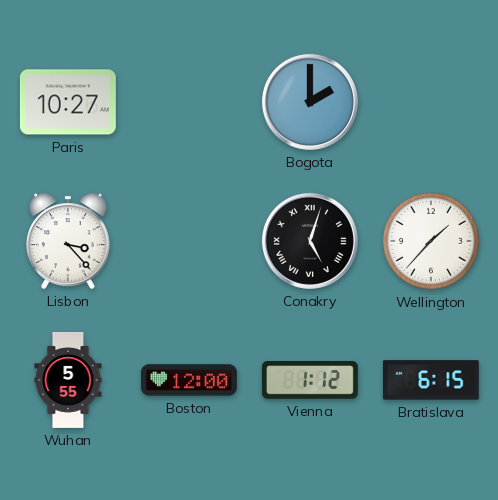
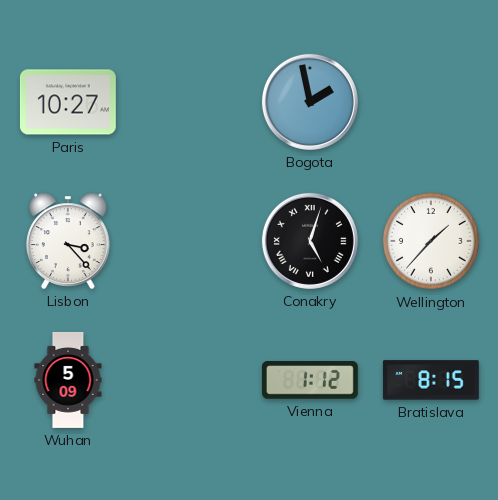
Bogota: 2:00 -> 1:58
Wuhan: 5:55 -> 5:09
Boston: 12:00 -> none
Bratislava: 6:15 -> 8:15
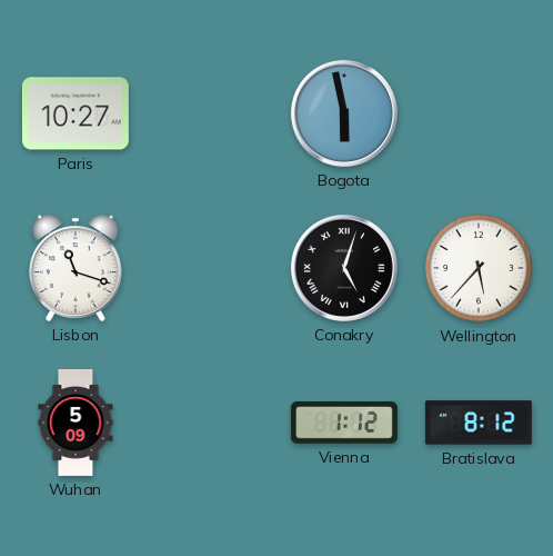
Bogota: 1:58 -> 5:58
Lisbon: 3:23 -> 11:18
Wellington: 1:37 -> 5:37
Bratislava: 8:15 -> 8:12
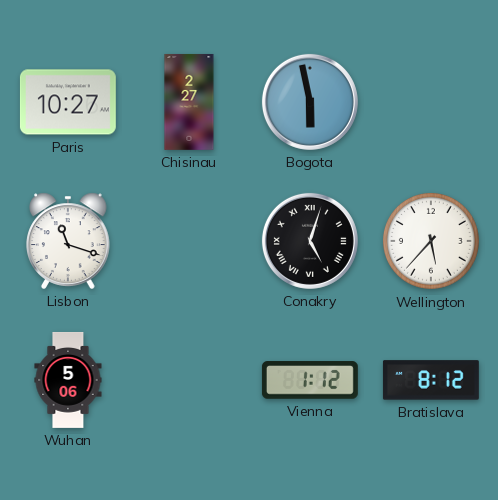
Chisinau: none -> 2:27
Wuhan: 5:09 -> 5:06
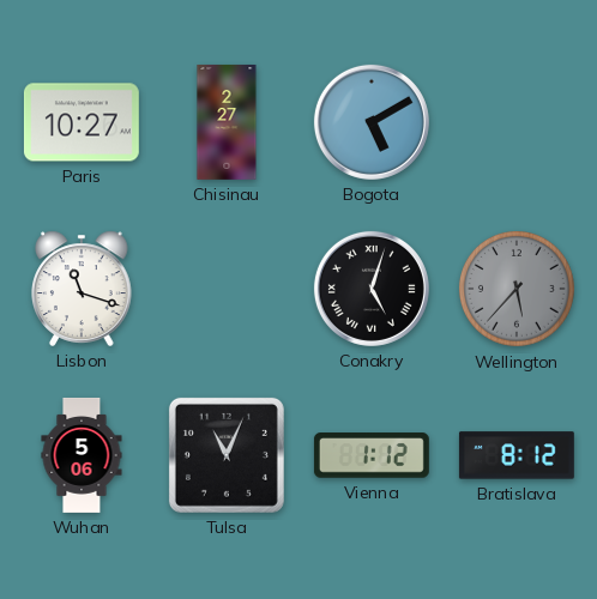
Bogota: 5:58 -> 5:10
Wellington dial: white -> grey
Tulsa: none -> 11:04
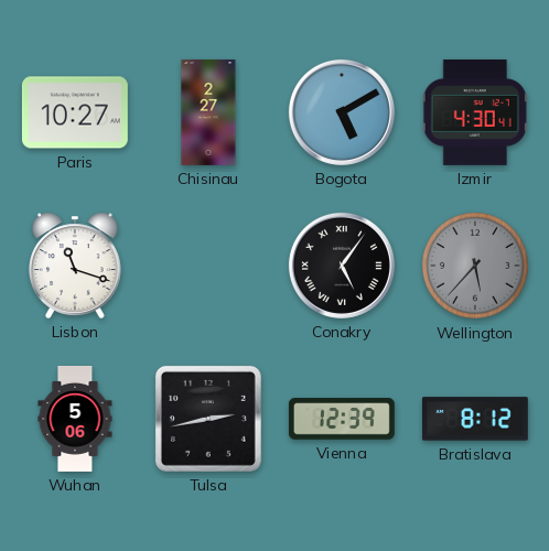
Izmir: none -> 4:30
Conakry: 5:03 -> 5:06
Tulsa: 11:04 -> 2:43
Vienna: 1:12 -> 12:39
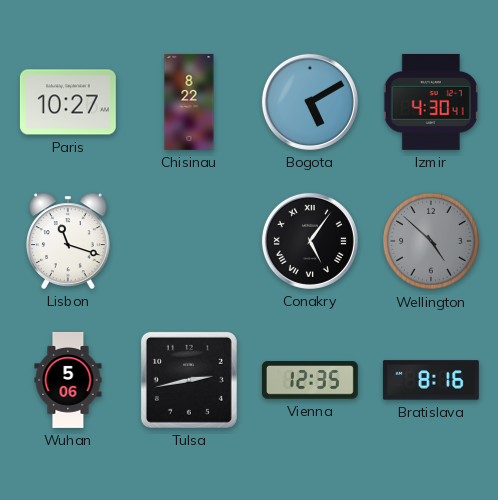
Chisinau: 2:27 -> 8:22
Wellington: 5:37 -> 4:52
Vienna: 12:39 -> 12:35
Bratislava: 8:12 -> 8:16
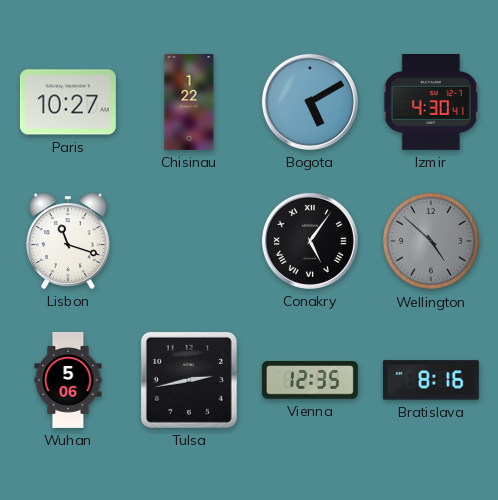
Chisinau: 8:22 -> 1:22
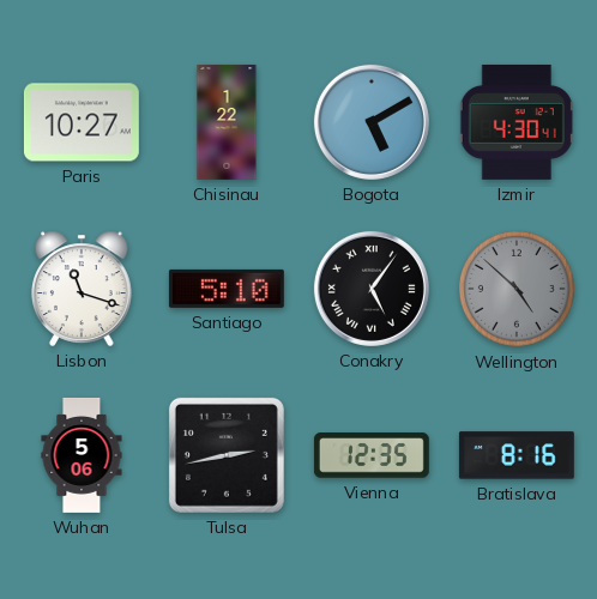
Santiago: none -> 5:10
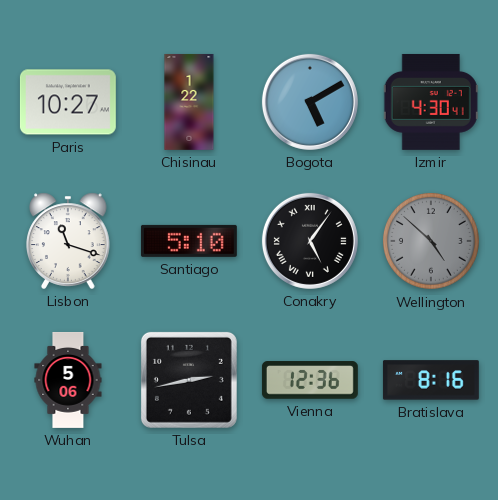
Vienna: 12:35 -> 12:36
